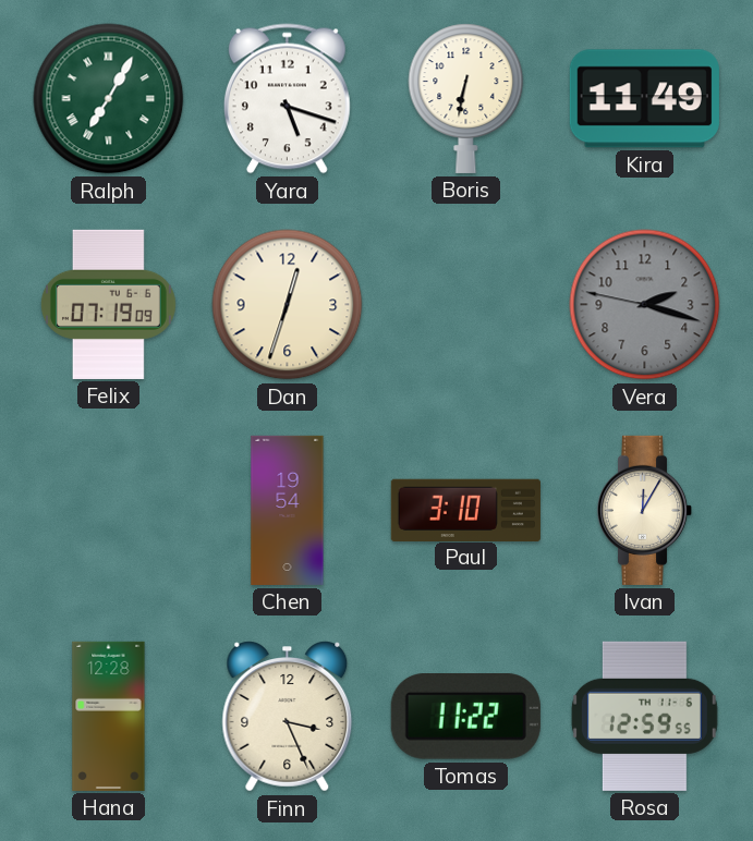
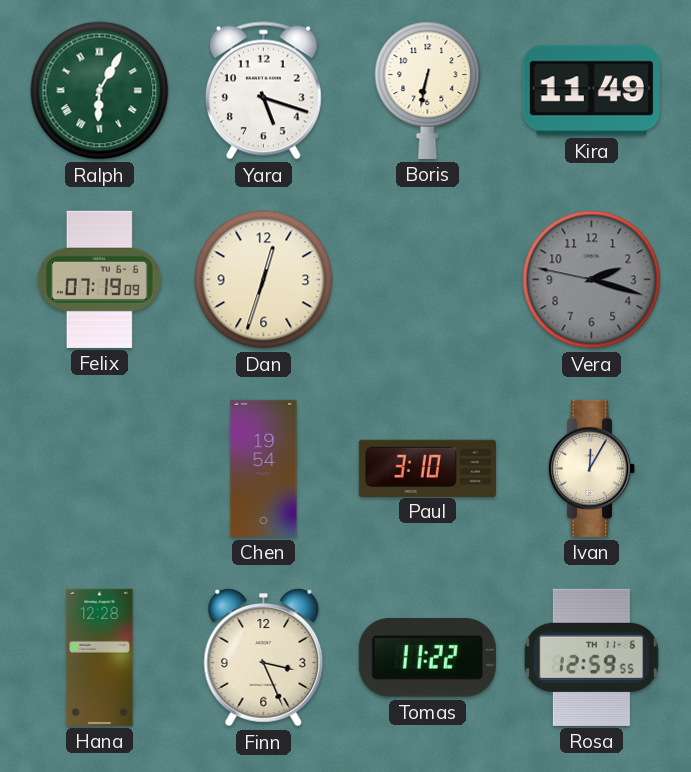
Ralph: 7:05 -> 6:05
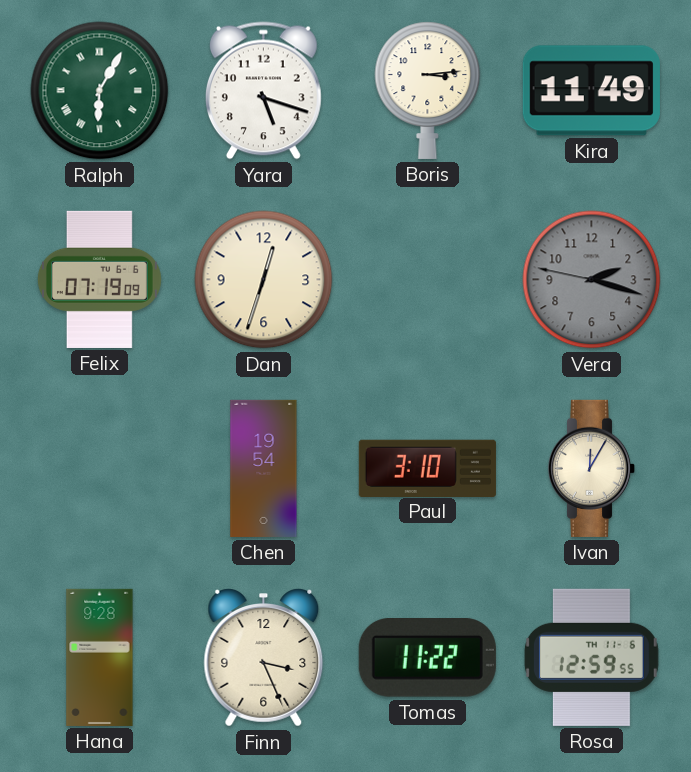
Boris: 6:32 -> 3:14
Hana: 12:28 -> 9:28
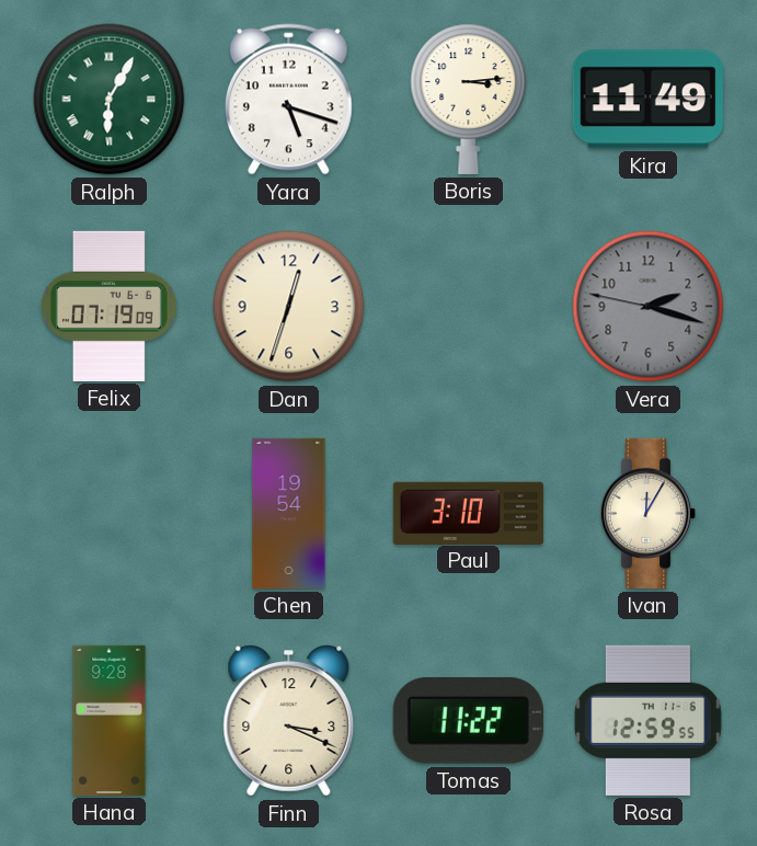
Finn: 3:26 -> 3:19
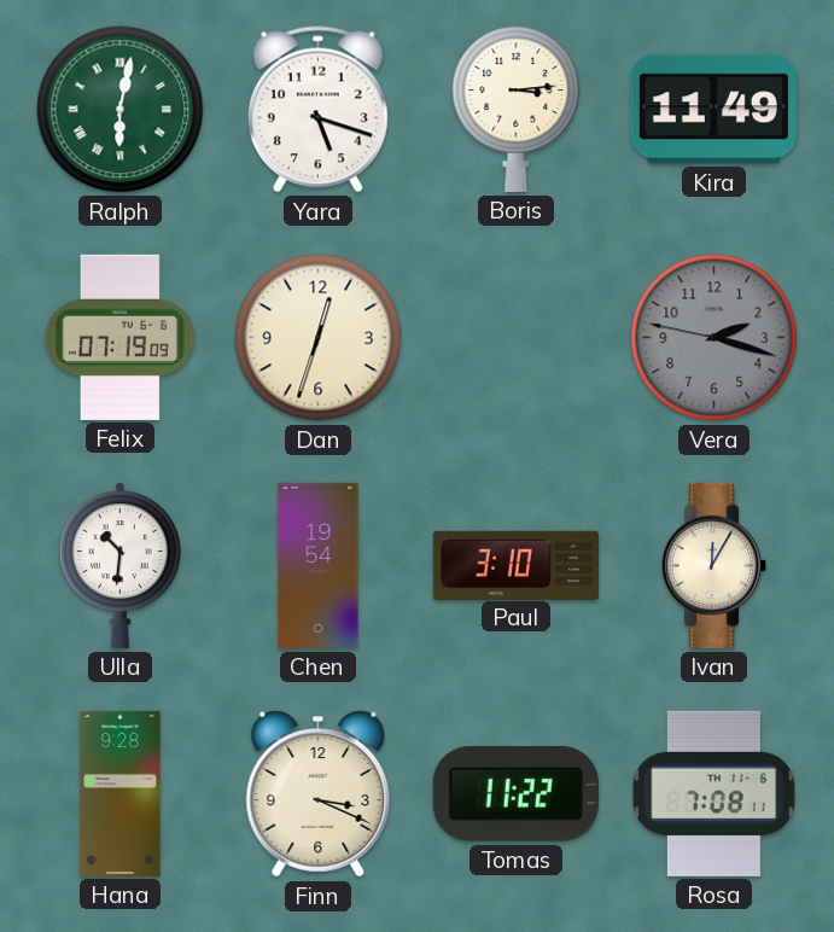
Ralph: 6:05 -> 6:02
Ulla: none -> 10:31
Rosa: 12:59 -> 7:08
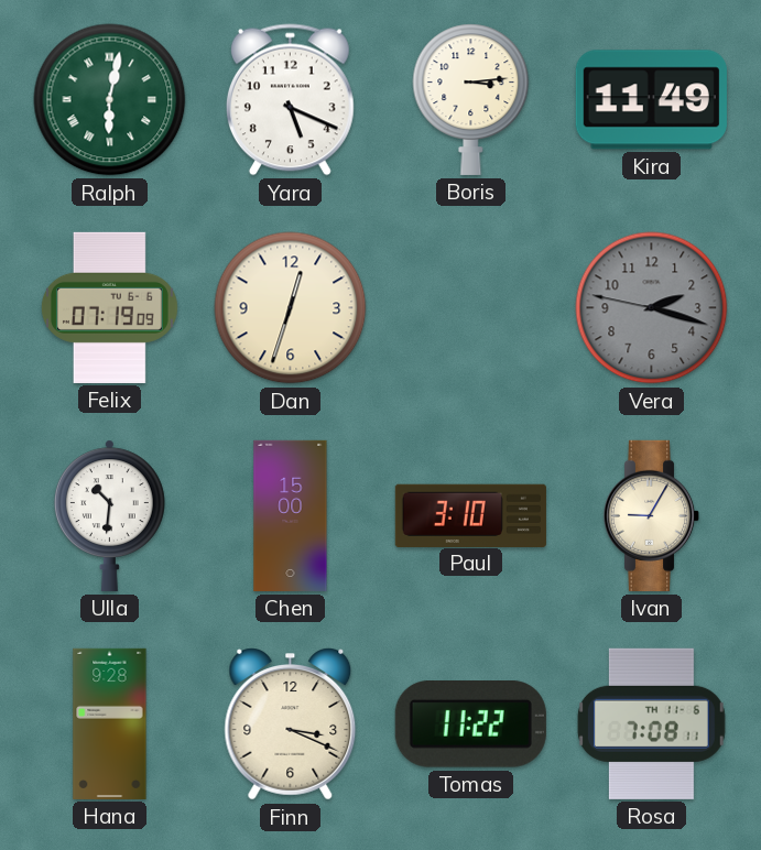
Yara: 5:18 -> 5:19
Chen: 19:54 -> 15:00
Ivan: 12:05 -> 9:05
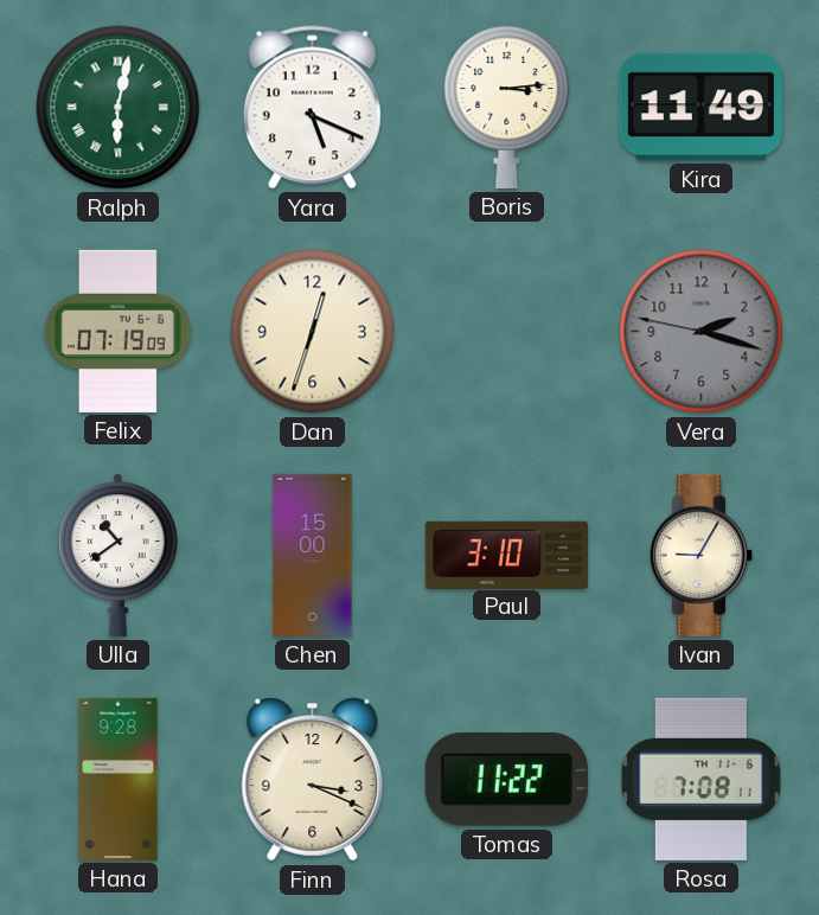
Ulla: 10:31 -> 10:39
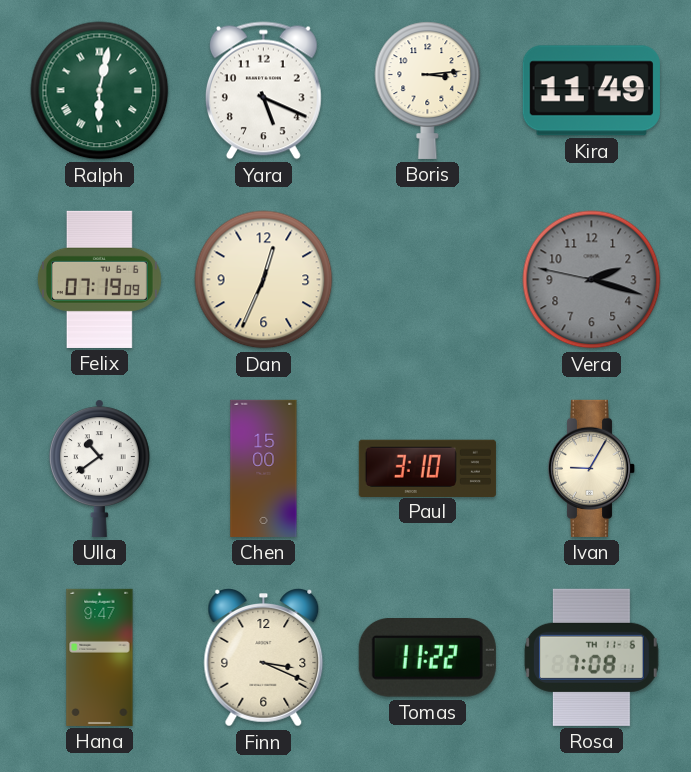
Dan: 12:33 -> 12:34
Hana: 9:28 -> 9:47
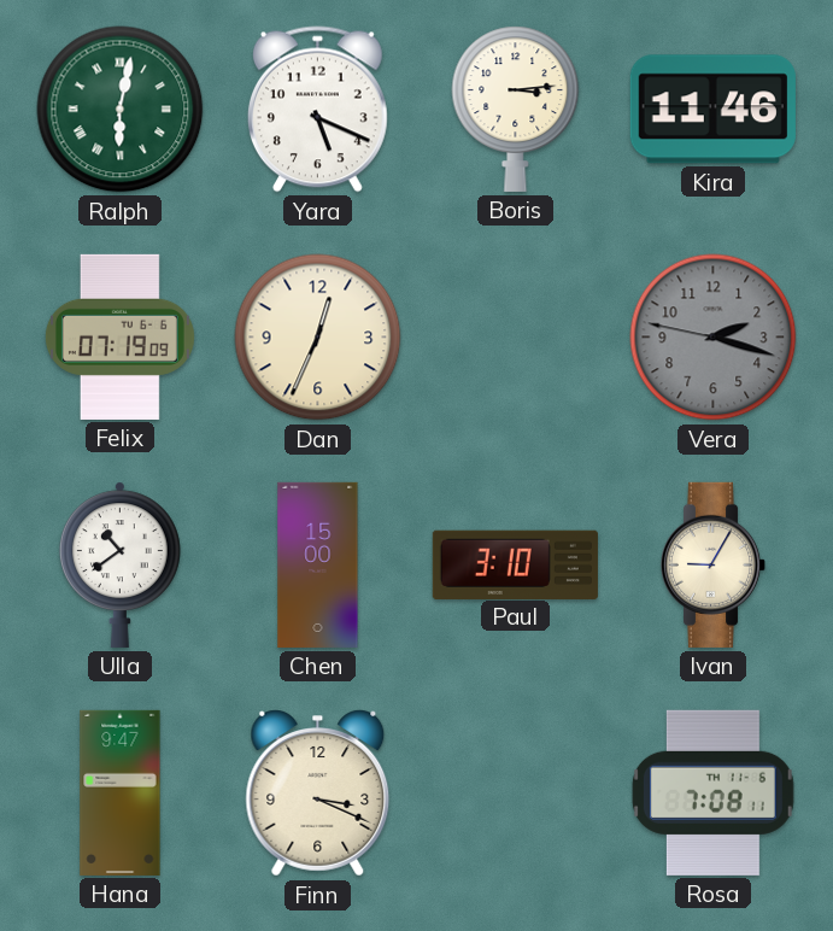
Kira: 11:49 -> 11:46
Tomas: 11:22 -> none
